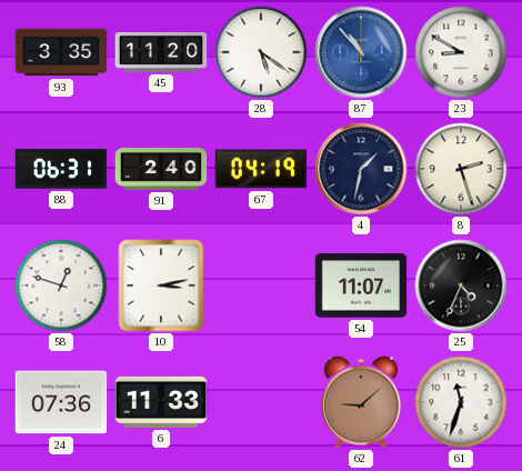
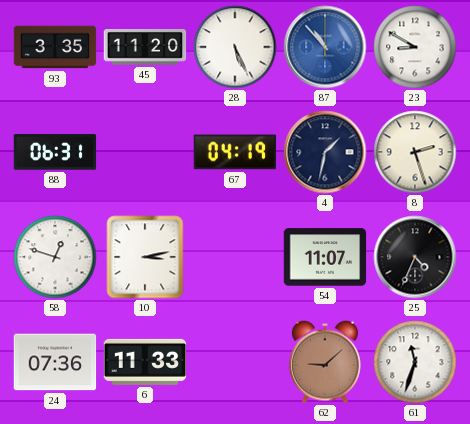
28: 5:21 -> 5:26
91: 2:40 -> none
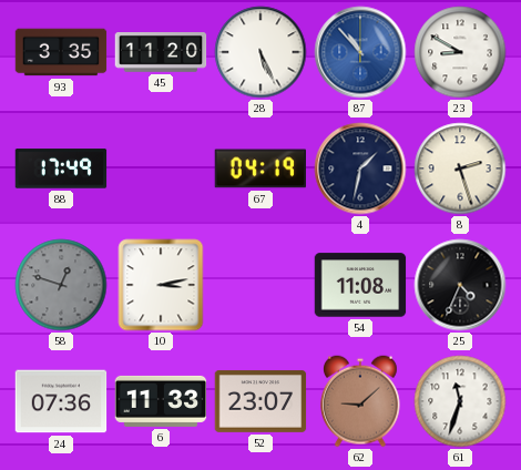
88: 06:31 -> 17:49
58 dial: white -> grey
54: 11:07 -> 11:08
52: none -> 23:07
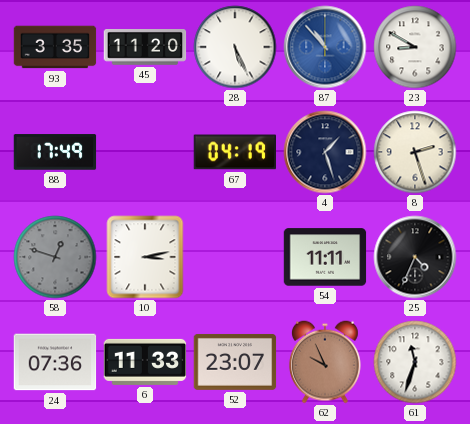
4: 1:32 -> 1:27
54: 11:08 -> 11:11
62: 9:08 -> 9:56
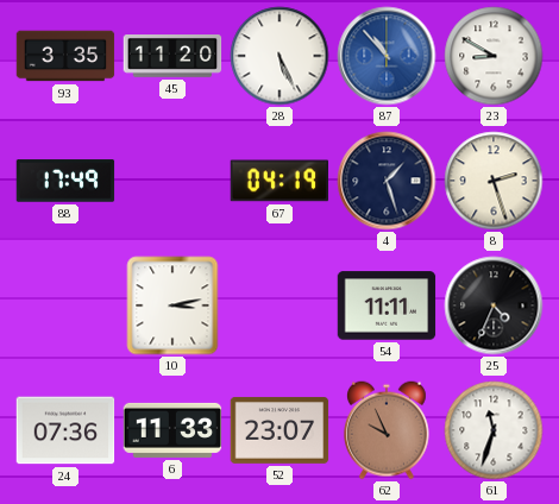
58: 12:48 -> none
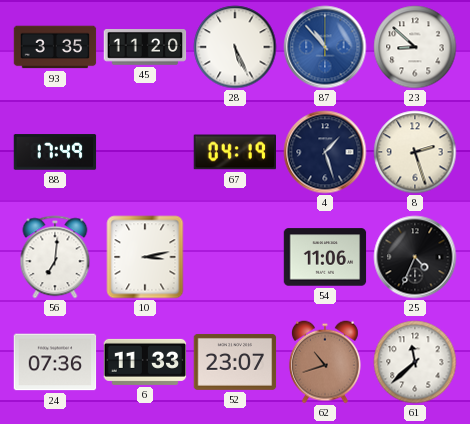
23: 8:50 -> 8:52
56: none -> 7:01
54: 11:11 -> 11:06
62: 9:56 -> 10:42
61: 11:33 -> 11:38
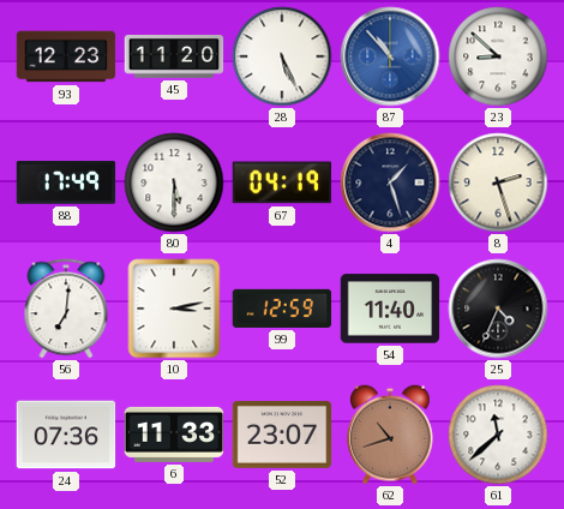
93: 3:35 -> 12:23
80: none -> 5:30
99: none -> 12:59
54: 11:06 -> 11:40
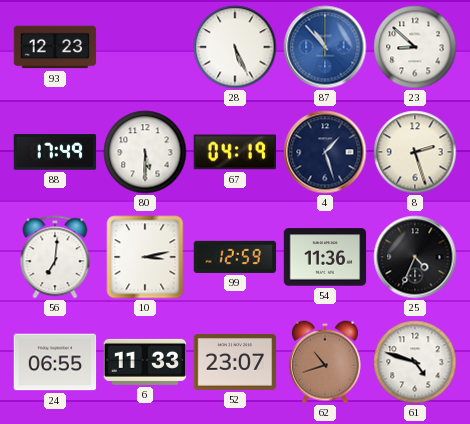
45: 11:20 -> none
54: 11:40 -> 11:36
24: 07:36 -> 06:55
61: 11:38 -> 4:48
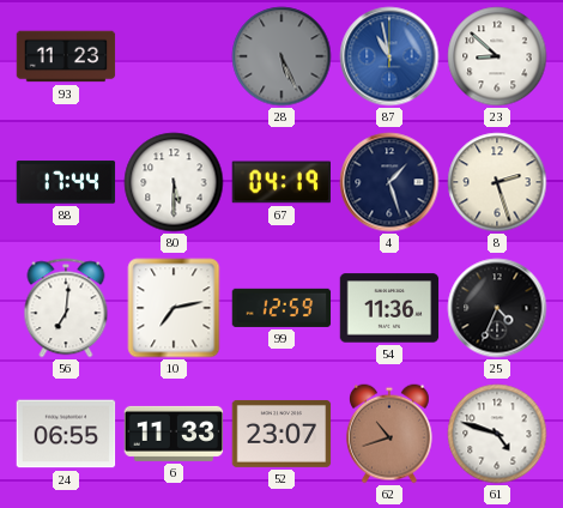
93: 12:23 -> 11:23
28 dial: white -> grey
87: 10:53 -> 10:58
88: 17:49 -> 17:44
10: 3:13 -> 7:13
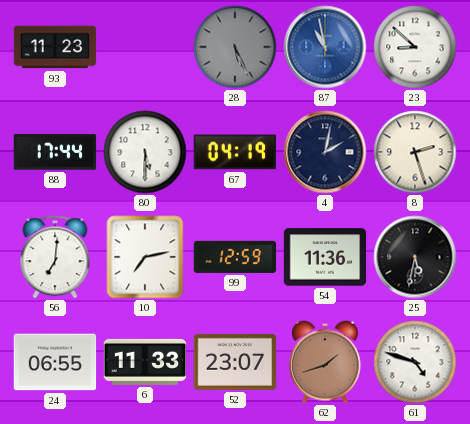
4: 1:27 -> 2:02
25: 4:34 -> 5:32
62: 10:42 -> 1:42
